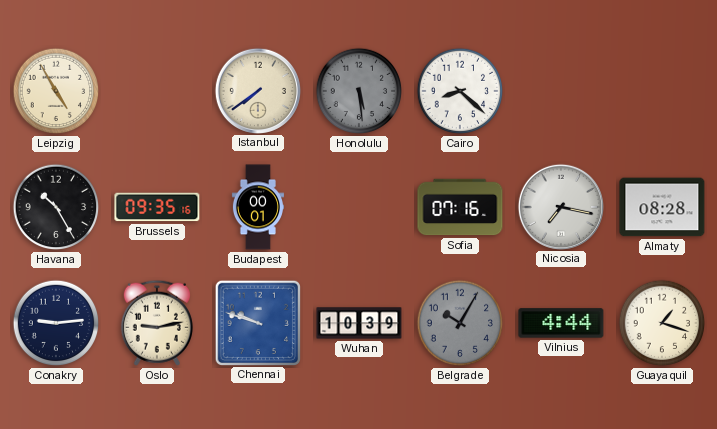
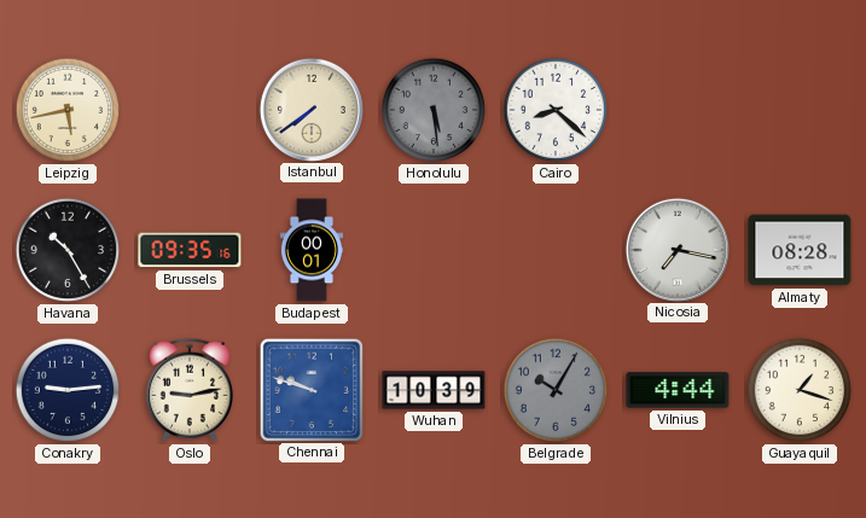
Leipzig: 4:55 -> 5:43
Sofia: 07:16 -> none
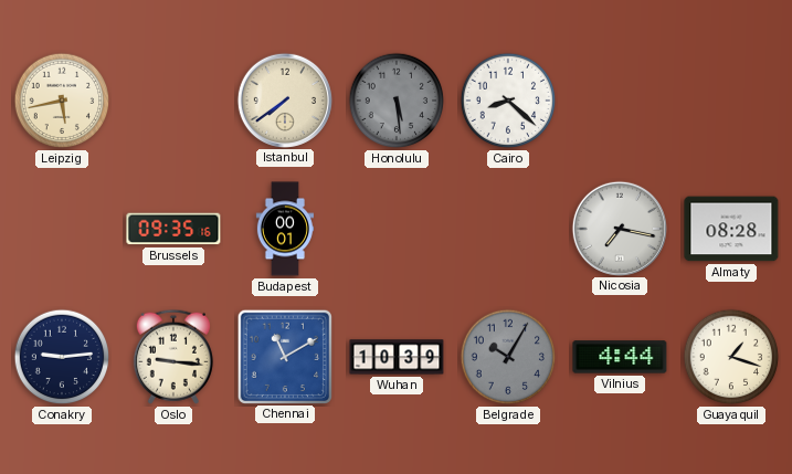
Havana: 10:25 -> none
Oslo: 9:13 -> 9:16
Chennai: 9:48 -> 11:10
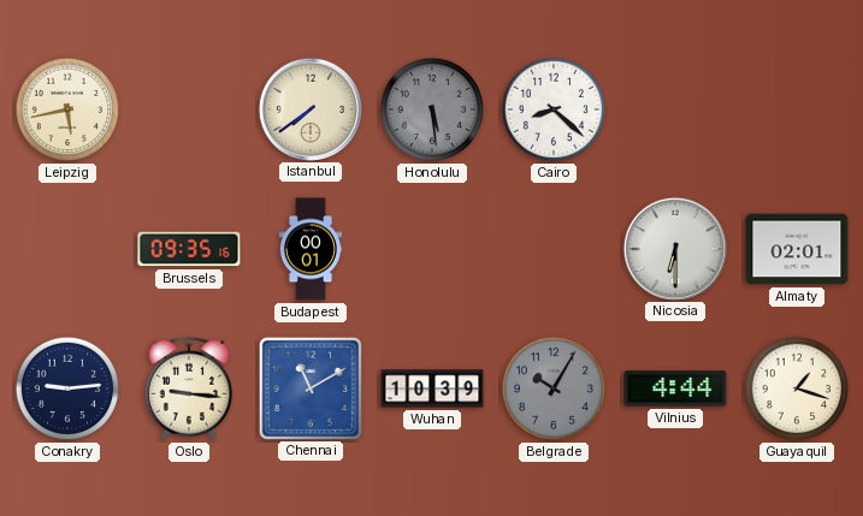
Nicosia: 7:17 -> 6:30
Almaty: 08:28 -> 02:01
